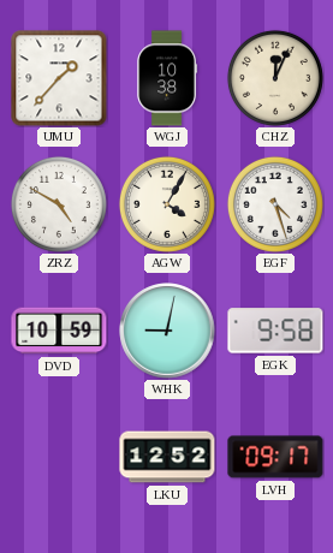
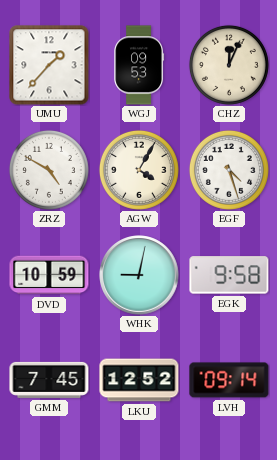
WGJ: 10:38 -> 09:53
GMM: none -> 7:45
LVH: 09:17 -> 09:14
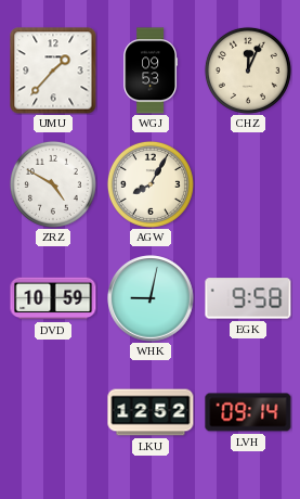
AGW: 4:05 -> 8:05
EGF: 4:27 -> none
GMM: 7:45 -> none
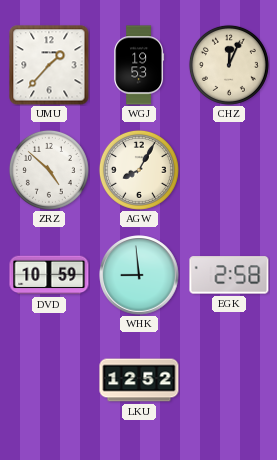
WGJ: 09:53 -> 19:53
ZRZ: 4:50 -> 4:52
WHK: 9:02 -> 8:59
EGK: 9:58 -> 2:58
LVH: 09:14 -> none
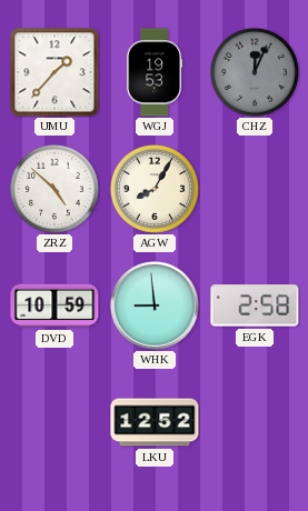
CHZ dial: cream -> grey
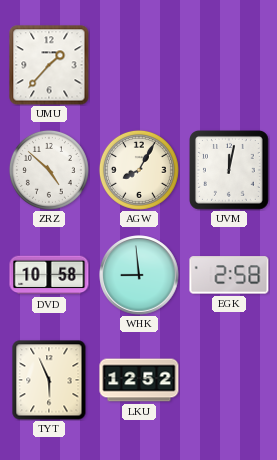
WGJ: 19:53 -> none
CHZ: 12:04 -> none
UVM: none -> 12:02
DVD: 10:59 -> 10:58
TYT: none -> 5:56
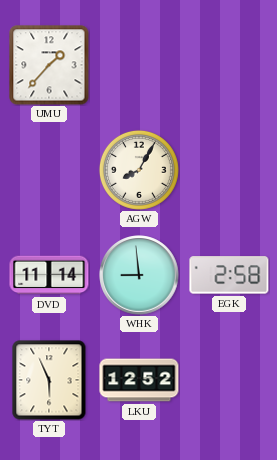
ZRZ: 4:52 -> none
UVM: 12:02 -> none
DVD: 10:58 -> 11:14
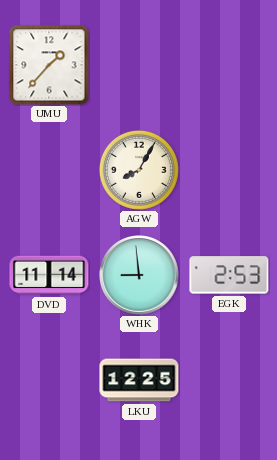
EGK: 2:58 -> 2:53
TYT: 5:56 -> none
LKU: 12:52 -> 12:25
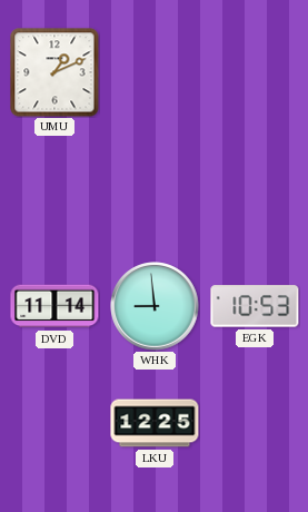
UMU: 1:37 -> 1:11
AGW: 8:05 -> none
EGK: 2:53 -> 10:53
